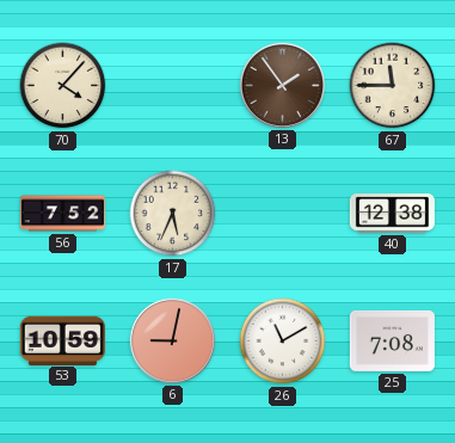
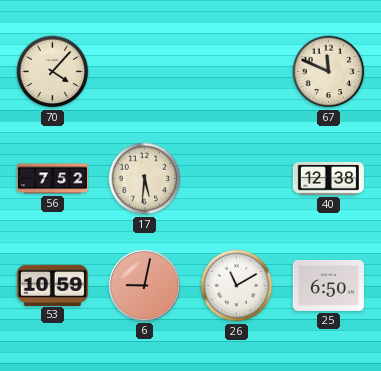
13: 1:54 -> none
67: 11:45 -> 11:49
17: 5:34 -> 5:31
25: 7:08 -> 6:50
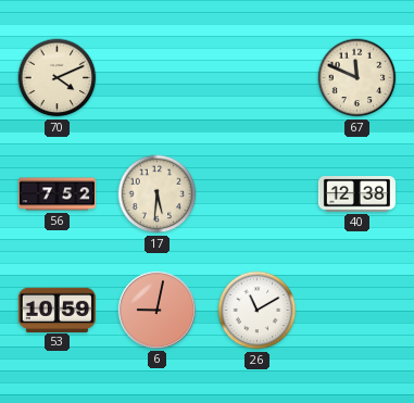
70: 4:07 -> 4:11
25: 6:50 -> none
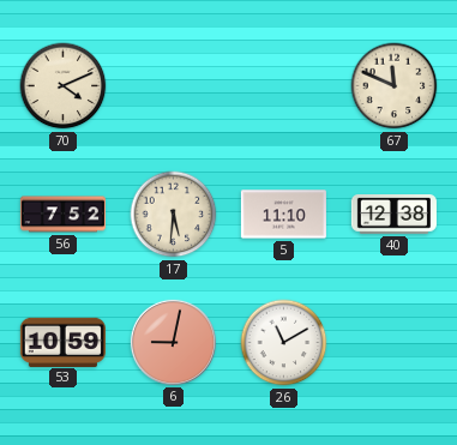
5: none -> 11:10
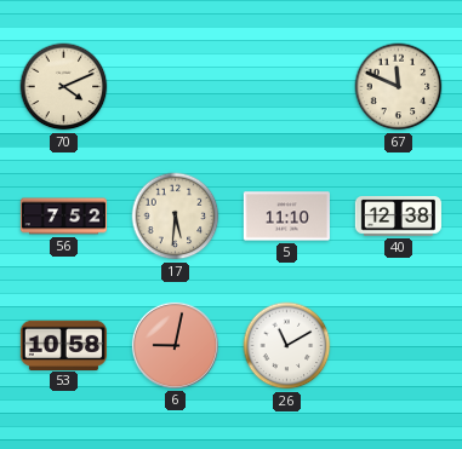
53: 10:59 -> 10:58
